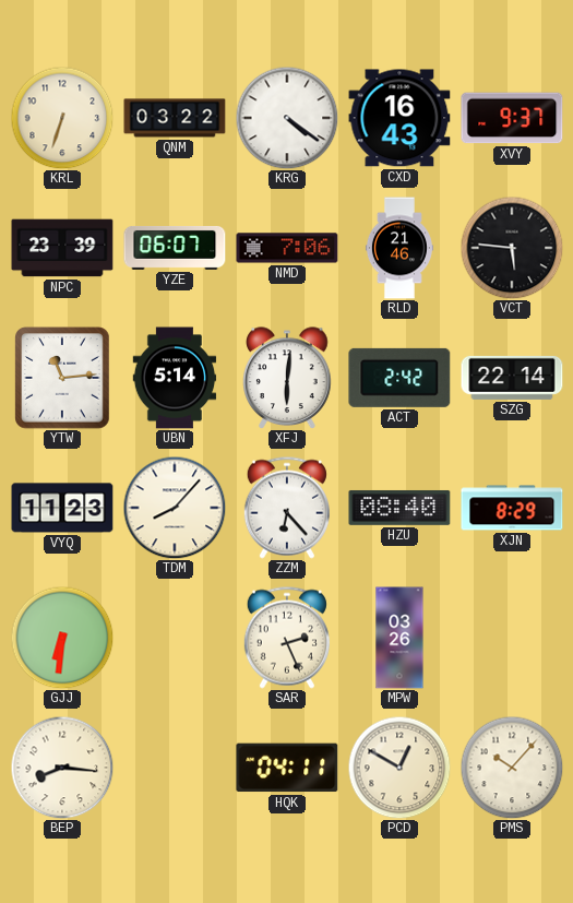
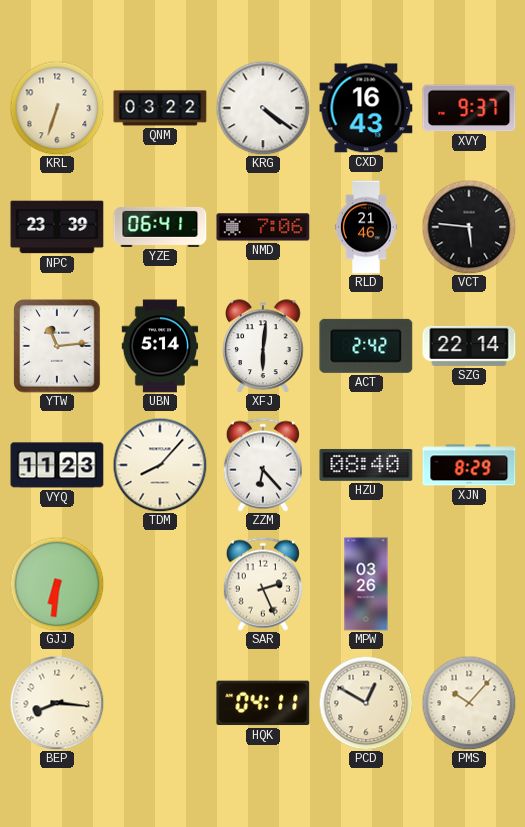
YZE: 06:07 -> 06:41
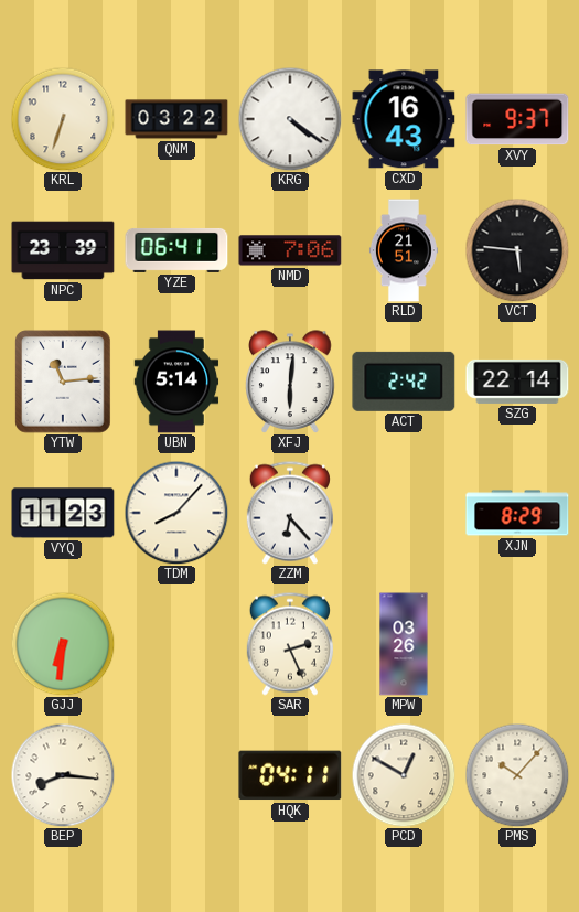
RLD: 21:46 -> 21:51
HZU: 08:40 -> none
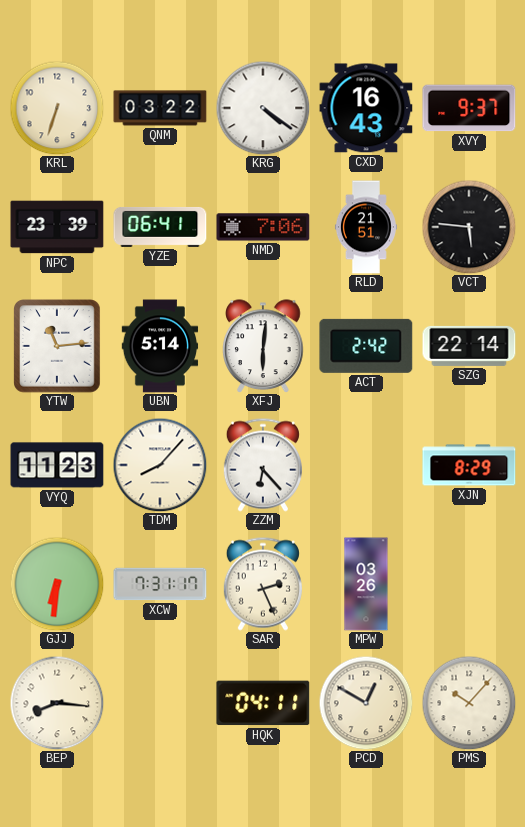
XCW: none -> 7:31
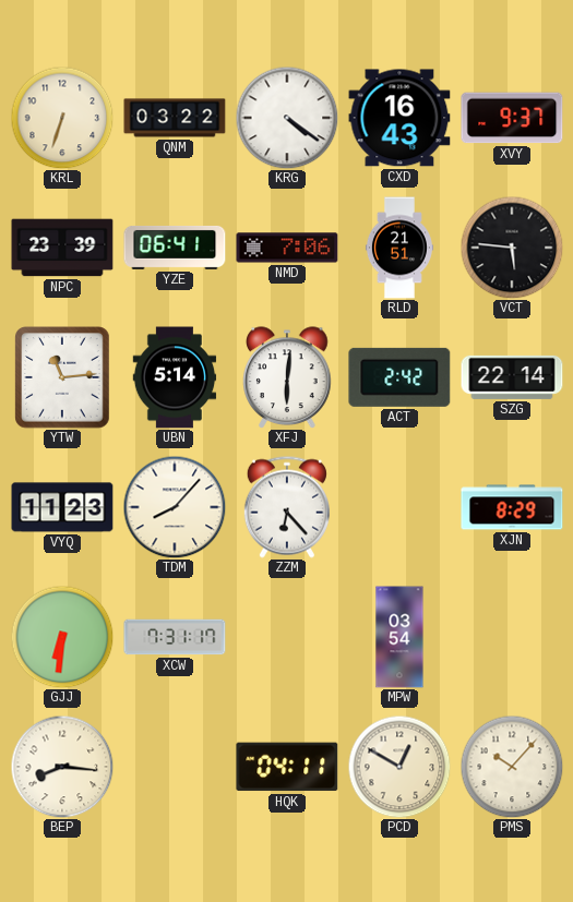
SAR: 2:26 -> none
MPW: 03:26 -> 03:54
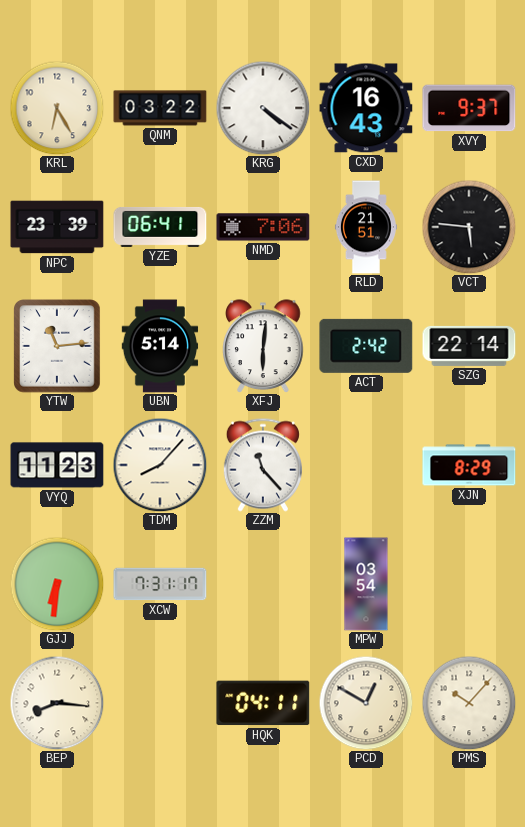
KRL: 6:33 -> 6:25
ZZM: 6:23 -> 11:23
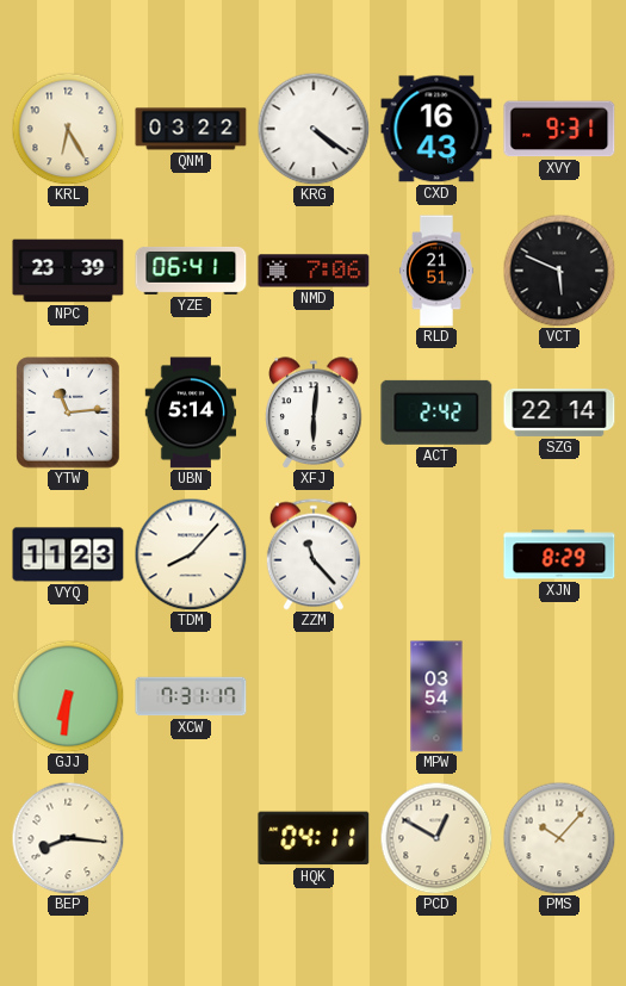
XVY: 9:37 -> 9:31
VCT: 5:46 -> 5:49
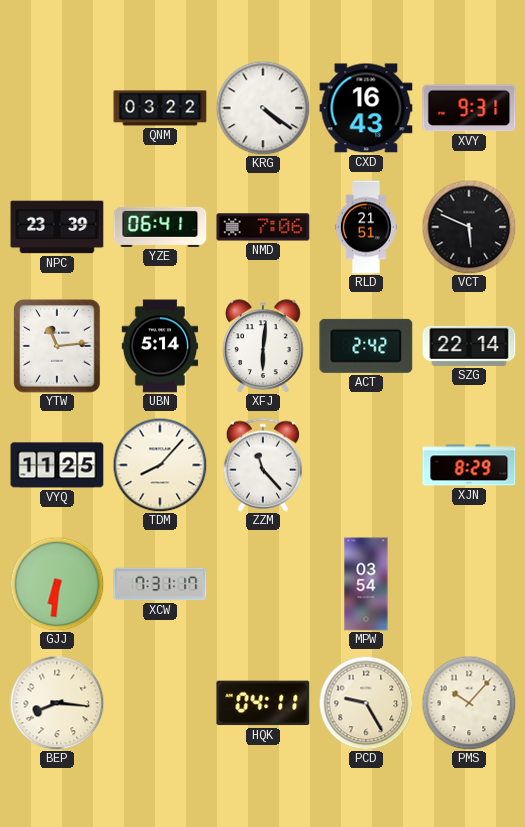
KRL: 6:25 -> none
VYQ: 11:23 -> 11:25
PCD: 12:50 -> 9:25
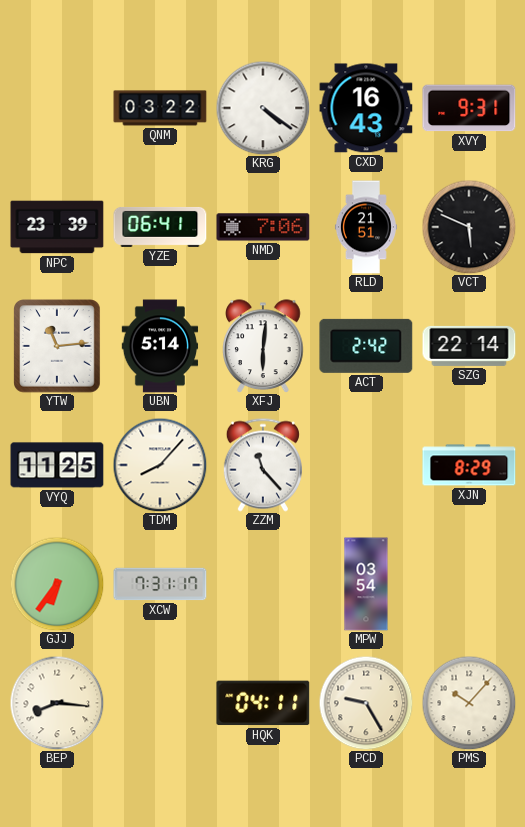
GJJ: 6:31 -> 6:36
